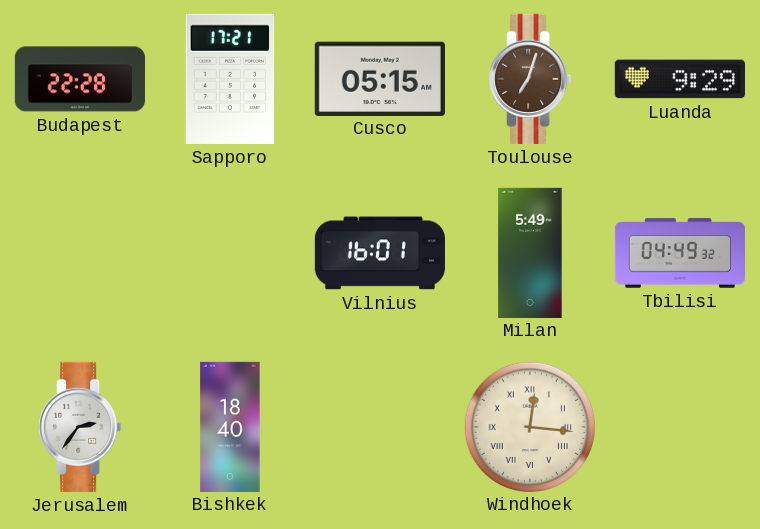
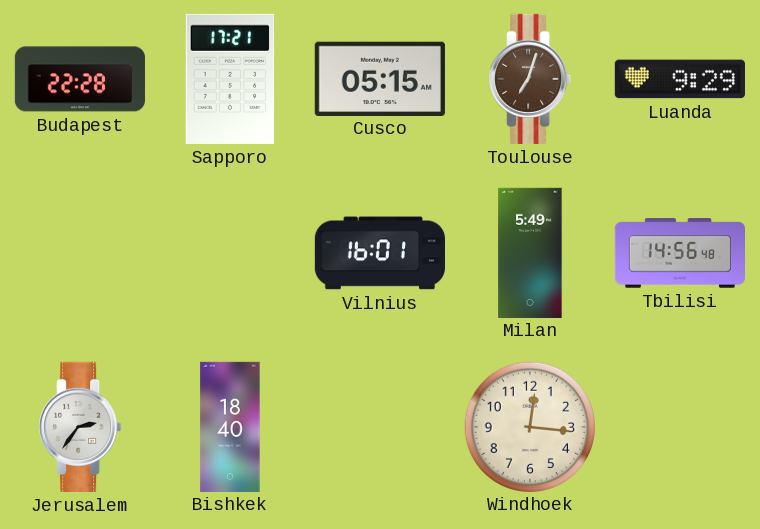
Tbilisi: 04:49 -> 14:56
Windhoek numerals: Roman -> Arabic
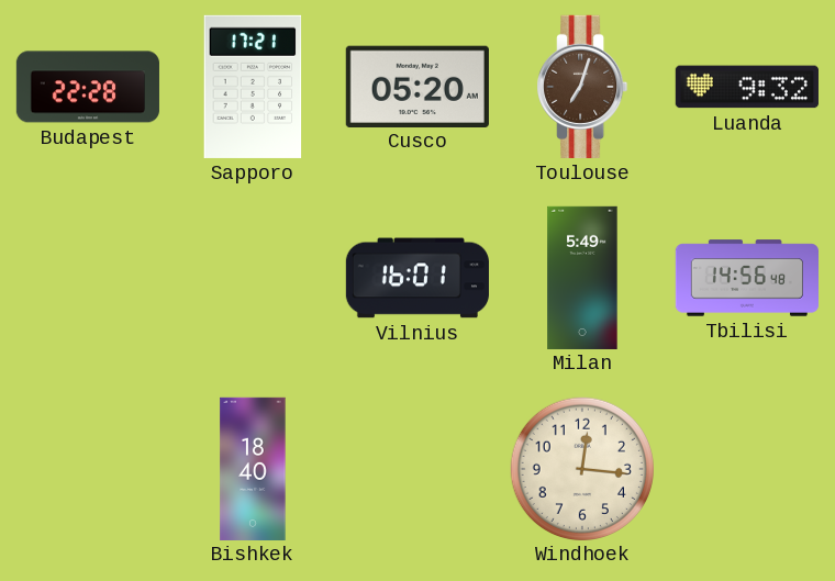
Cusco: 05:15 -> 05:20
Luanda: 9:29 -> 9:32
Jerusalem: 2:36 -> none
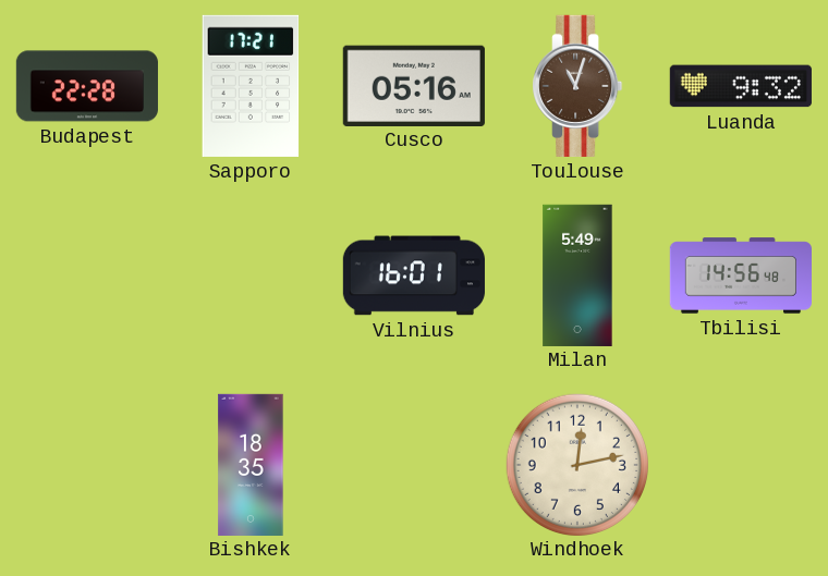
Cusco: 05:20 -> 05:16
Toulouse: 7:03 -> 11:03
Bishkek: 18:40 -> 18:35
Windhoek: 12:16 -> 12:13
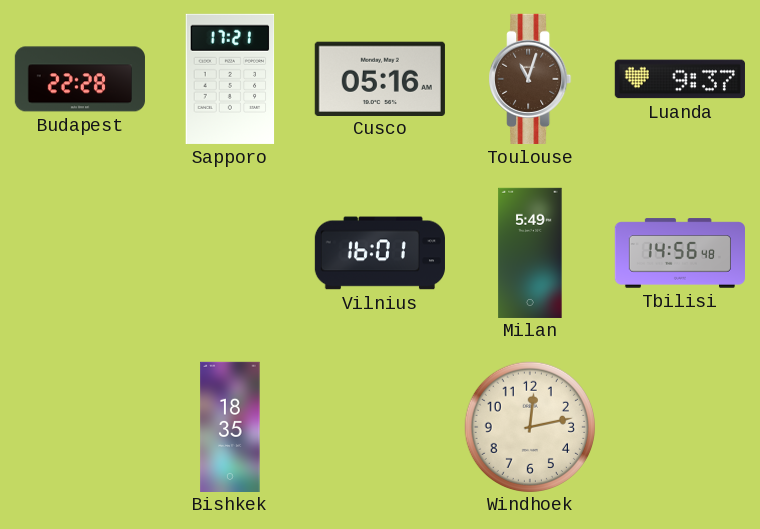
Luanda: 9:32 -> 9:37
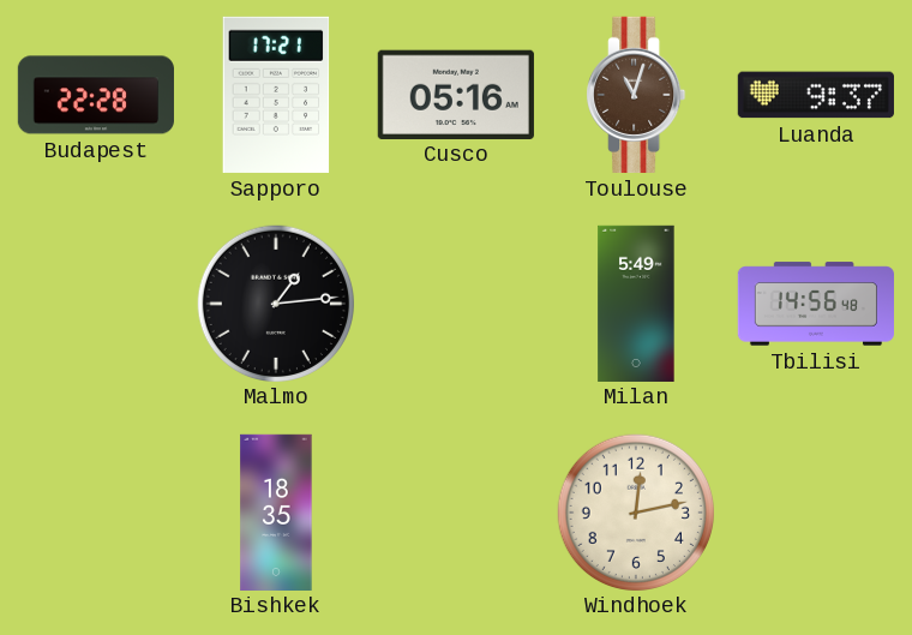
Malmo: none -> 1:14
Vilnius: 16:01 -> none
